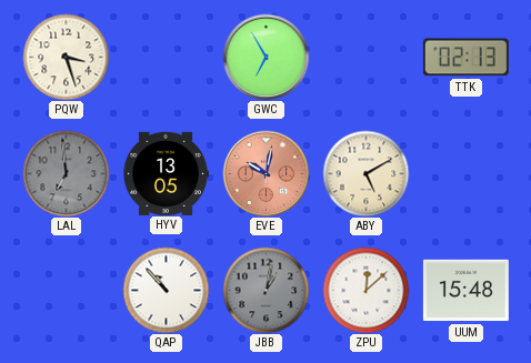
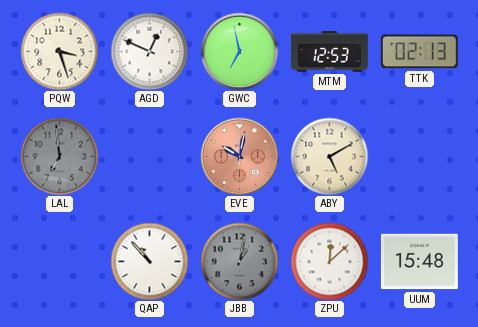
AGD: none -> 12:49
GWC: 6:55 -> 6:58
MTM: none -> 12:53
HYV: 13:05 -> none
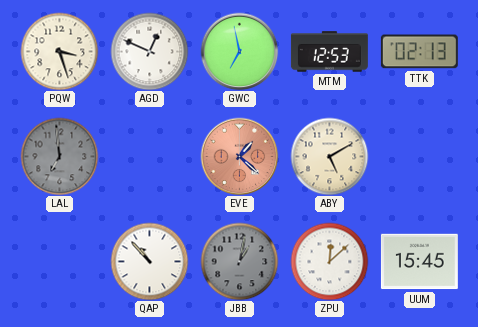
EVE: 10:02 -> 1:22
UUM: 15:48 -> 15:45
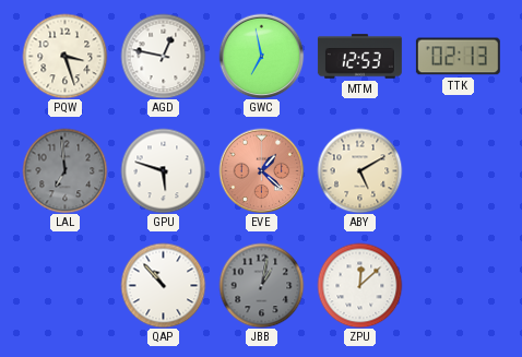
AGD: 12:49 -> 12:47
GPU: none -> 5:48
UUM: 15:45 -> none
